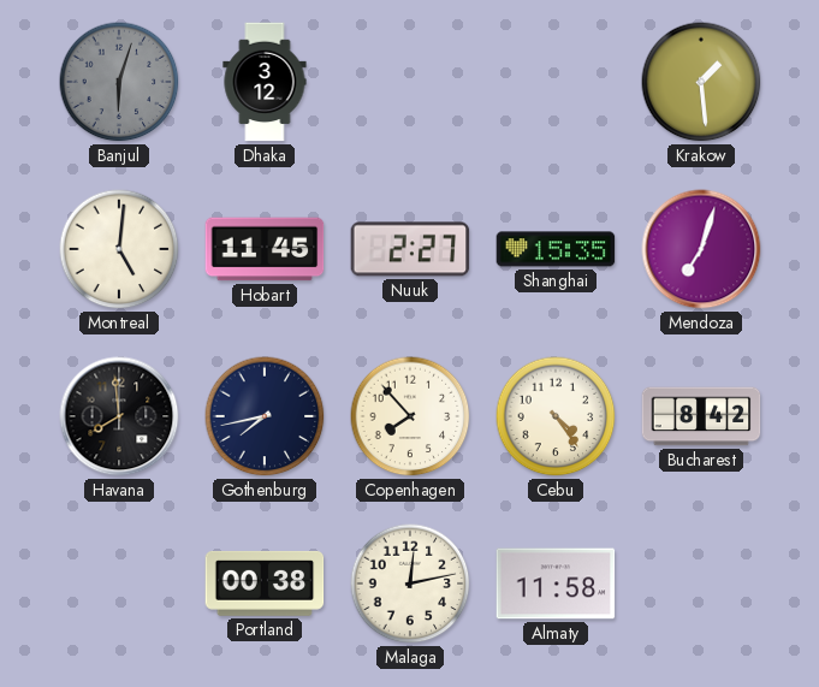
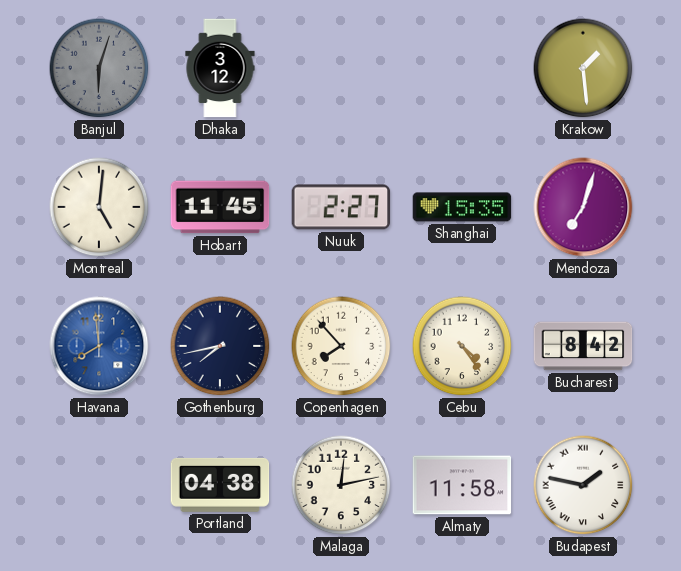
Havana dial: black -> blue
Portland: 00:38 -> 04:38
Budapest: none -> 1:47
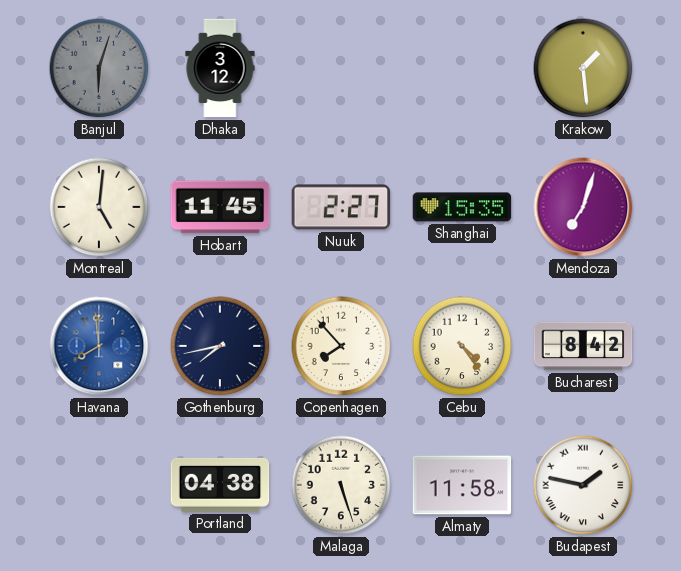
Malaga: 12:13 -> 5:27
